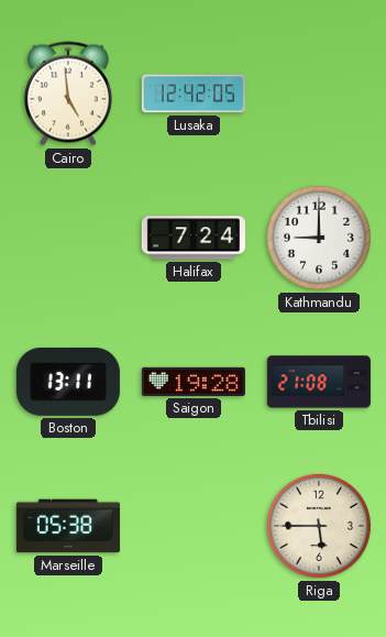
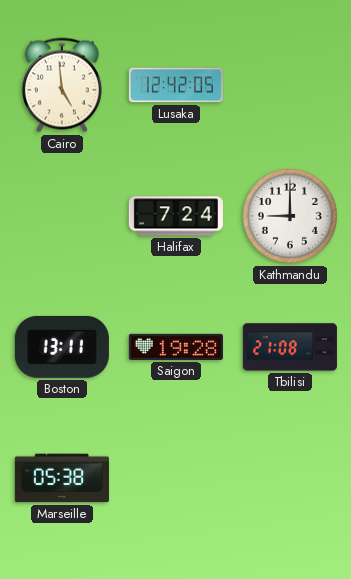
Riga: 5:45 -> none
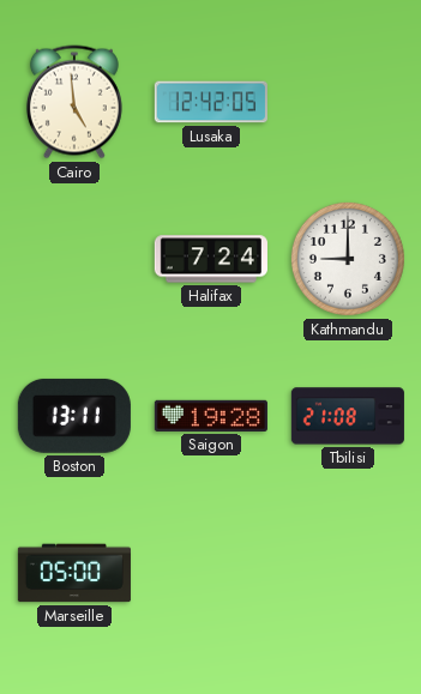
Marseille: 05:38 -> 05:00
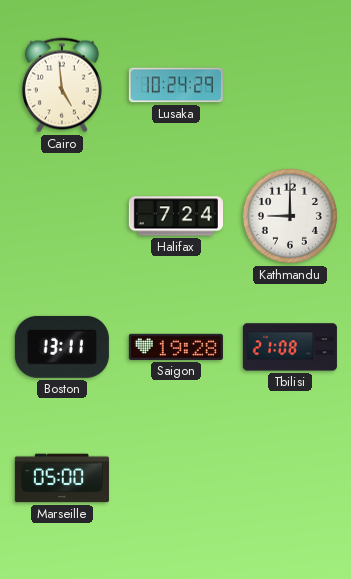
Lusaka: 12:42 -> 10:24
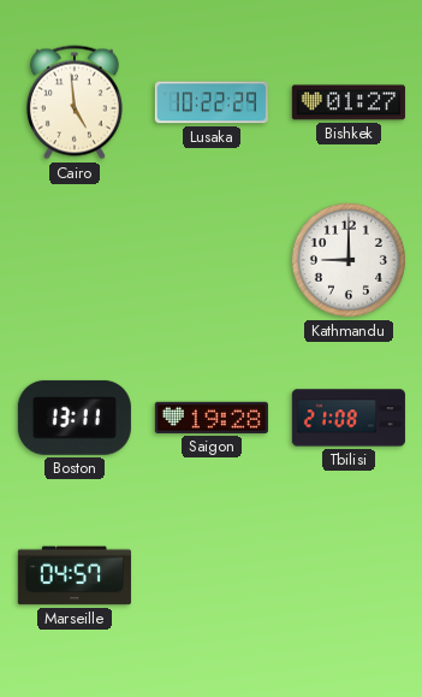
Lusaka: 10:24 -> 10:22
Bishkek: none -> 01:27
Halifax: 7:24 -> none
Marseille: 05:00 -> 04:57
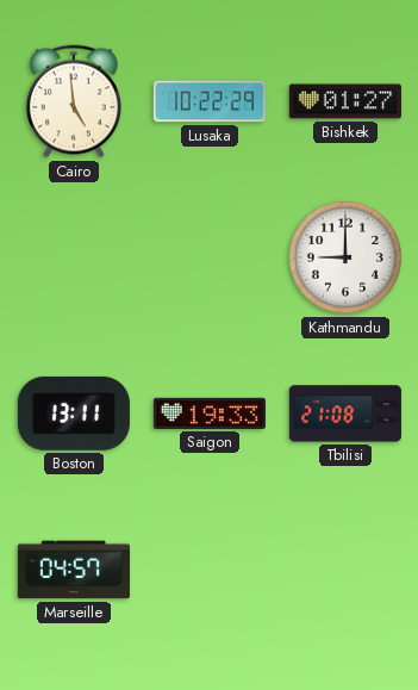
Saigon: 19:28 -> 19:33
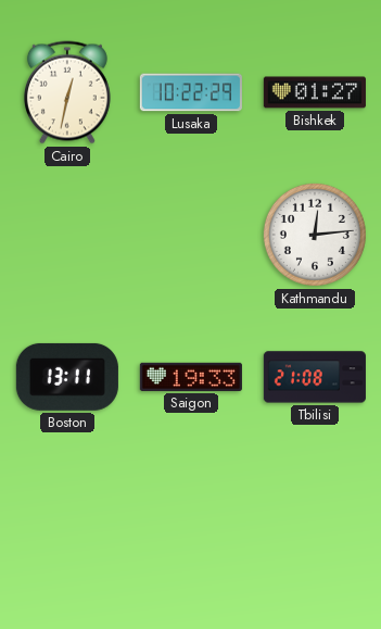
Cairo: 4:59 -> 12:32
Kathmandu: 9:00 -> 12:14
Marseille: 04:57 -> none
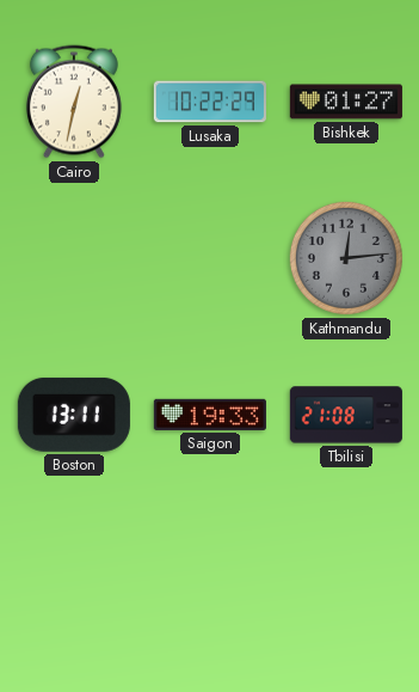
Kathmandu dial: white -> grey
